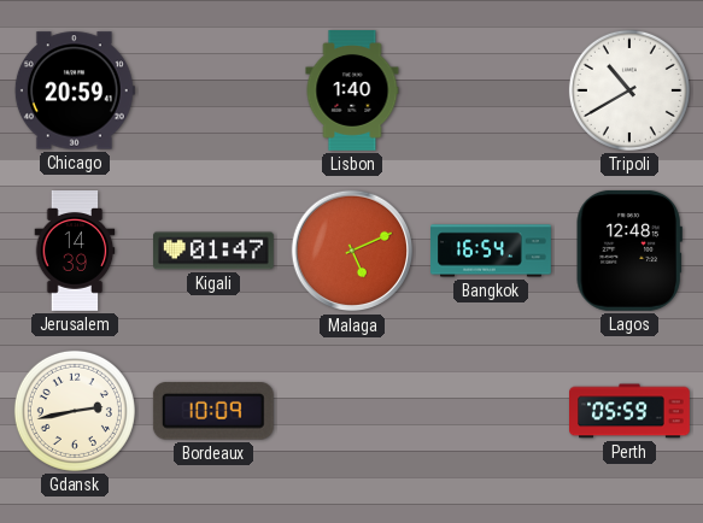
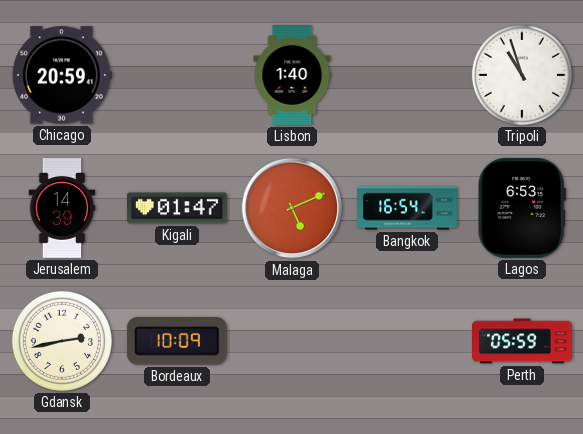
Tripoli: 10:40 -> 10:57
Lagos: 12:48 -> 6:53
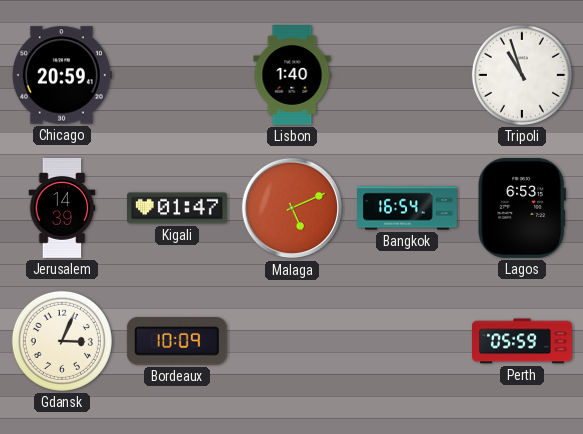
Gdansk: 2:43 -> 3:04
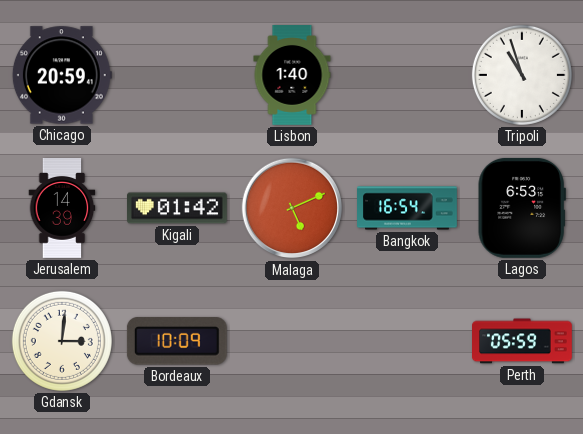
Kigali: 01:47 -> 01:42
Gdansk: 3:04 -> 3:01
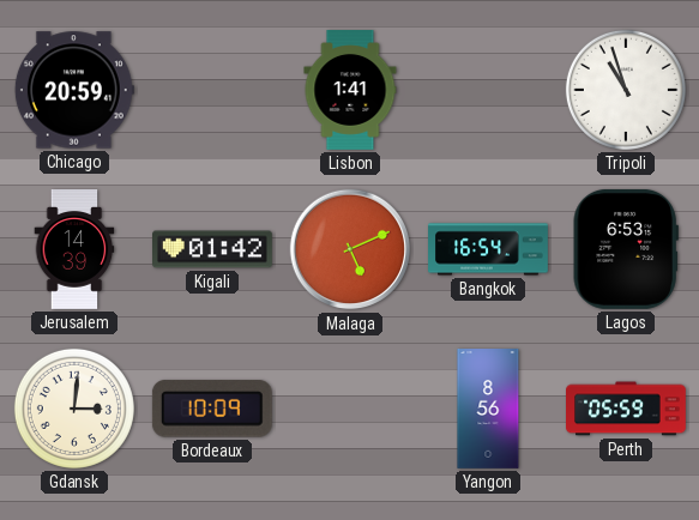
Lisbon: 1:40 -> 1:41
Yangon: none -> 8:56
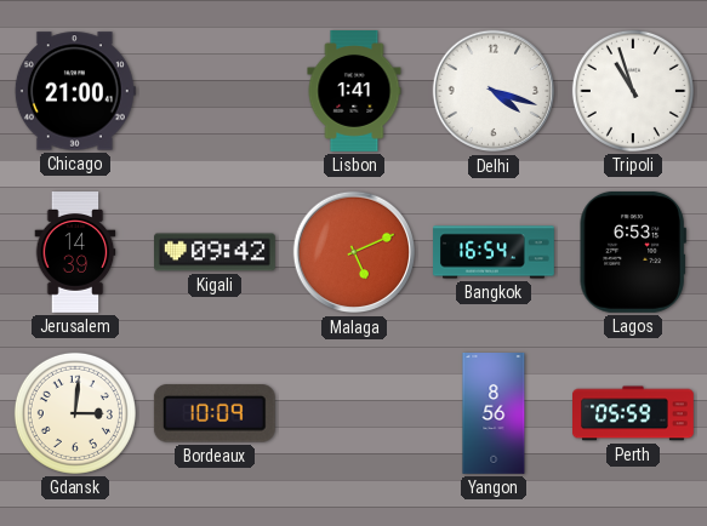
Chicago: 20:59 -> 21:00
Delhi: none -> 4:18
Kigali: 01:42 -> 09:42
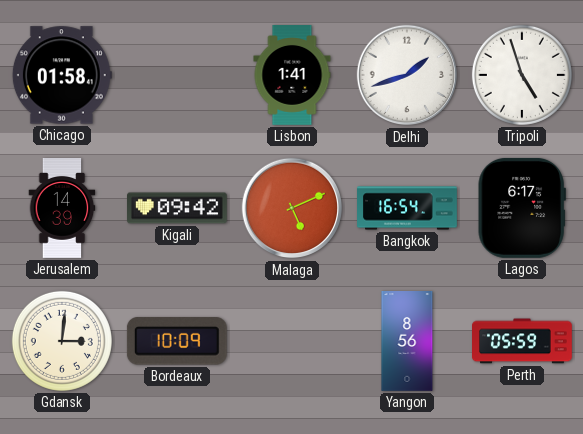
Chicago: 21:00 -> 01:58
Delhi: 4:18 -> 1:42
Tripoli: 10:57 -> 4:57
Lagos: 6:53 -> 6:17
